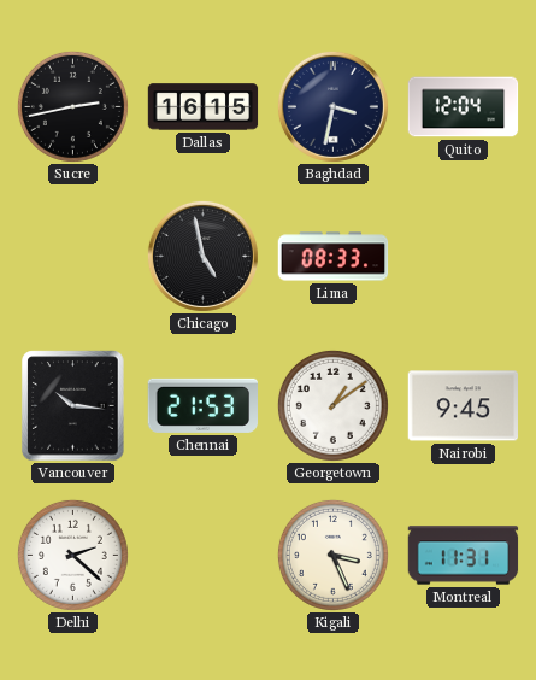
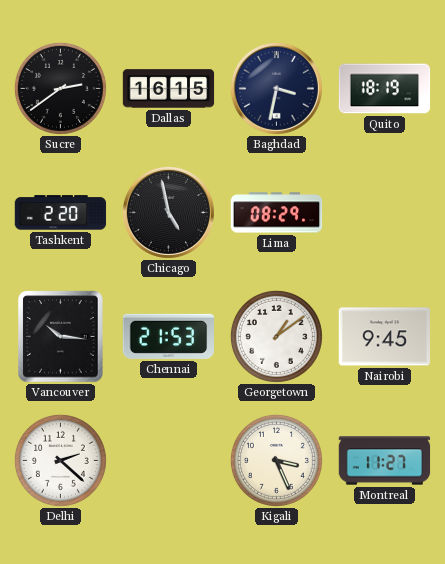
Sucre: 2:43 -> 2:39
Quito: 12:04 -> 18:19
Tashkent: none -> 2:20
Lima: 08:33 -> 08:29
Montreal: 11:31 -> 11:27
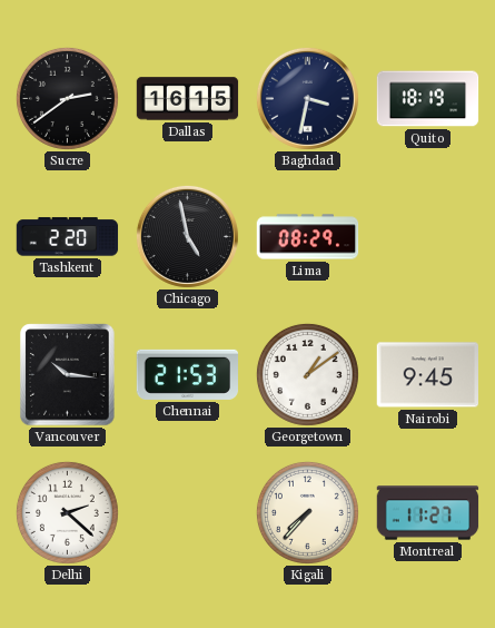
Kigali: 3:26 -> 7:37
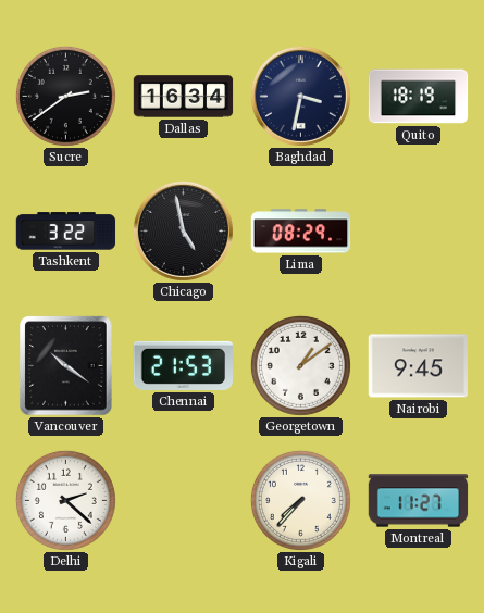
Dallas: 16:15 -> 16:34
Tashkent: 2:20 -> 3:22
Vancouver: 10:16 -> 10:21
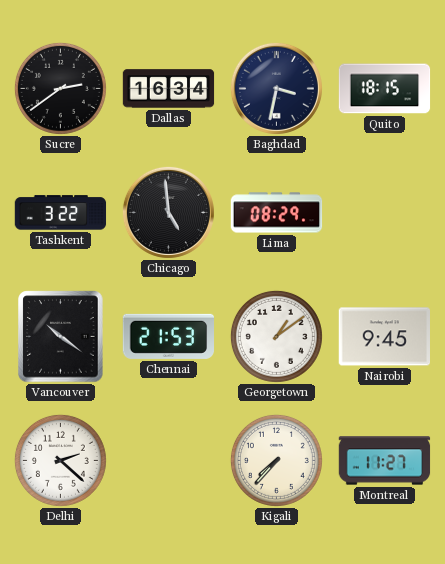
Quito: 18:19 -> 18:15
Chicago: 4:58 -> 4:59
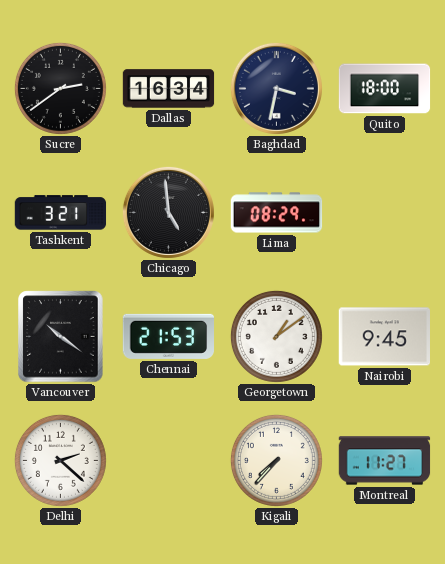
Quito: 18:15 -> 18:00
Tashkent: 3:22 -> 3:21
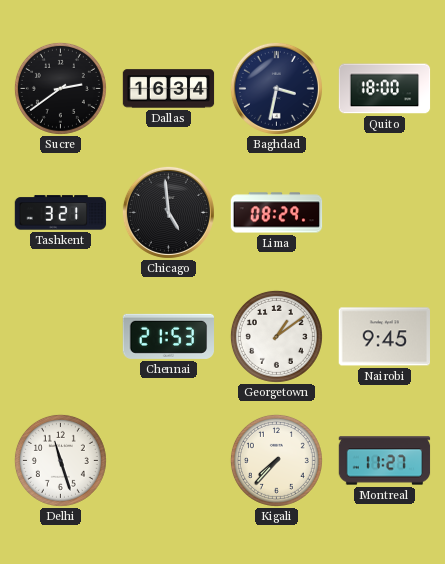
Vancouver: 10:21 -> none
Delhi: 2:22 -> 11:27
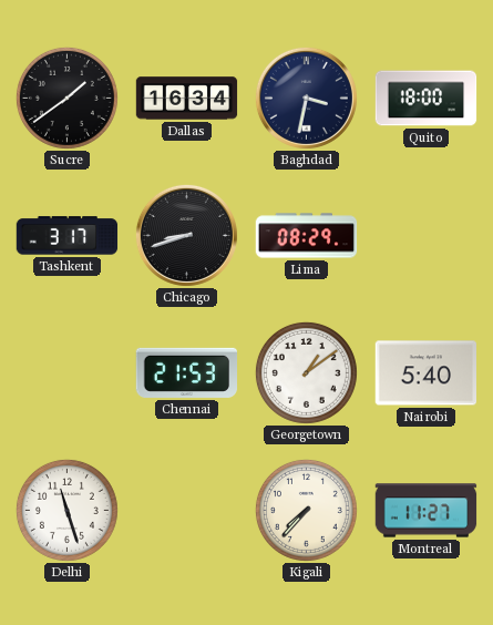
Sucre: 2:39 -> 1:39
Tashkent: 3:21 -> 3:17
Chicago: 4:59 -> 8:42
Nairobi: 9:45 -> 5:40
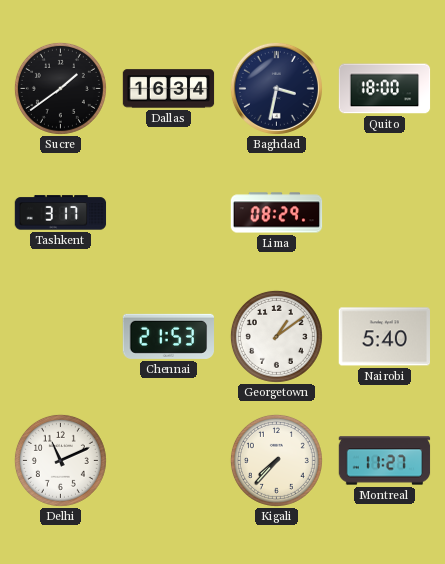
Chicago: 8:42 -> none
Delhi: 11:27 -> 11:11
